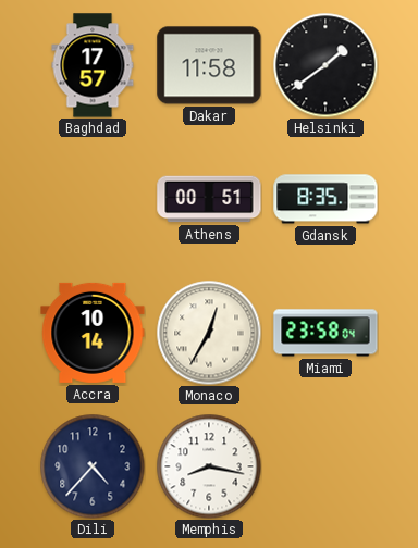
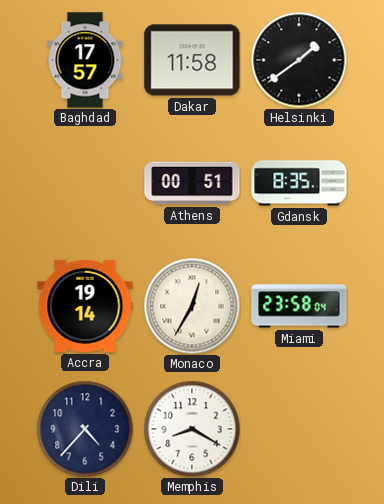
Accra: 10:14 -> 19:14
Memphis: 8:17 -> 8:20
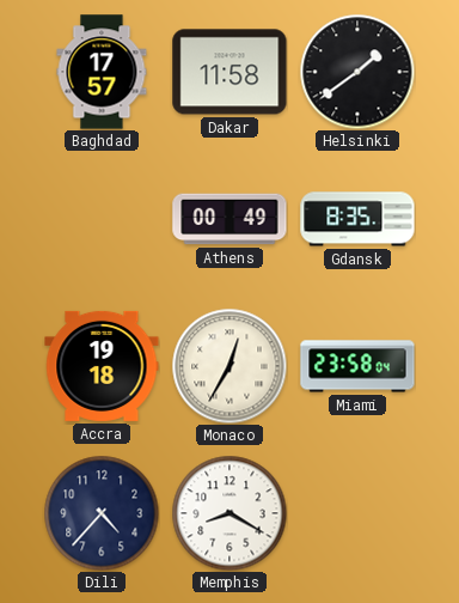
Athens: 00:51 -> 00:49
Accra: 19:14 -> 19:18
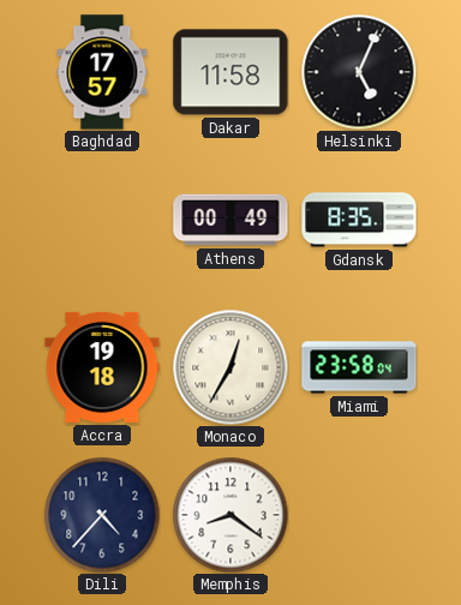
Helsinki: 1:39 -> 5:04
Memphis: 8:20 -> 8:21
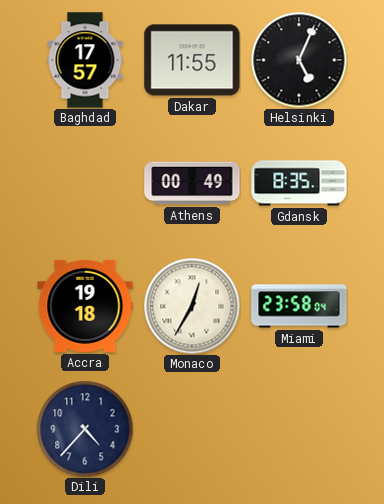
Dakar: 11:58 -> 11:55
Memphis: 8:21 -> none
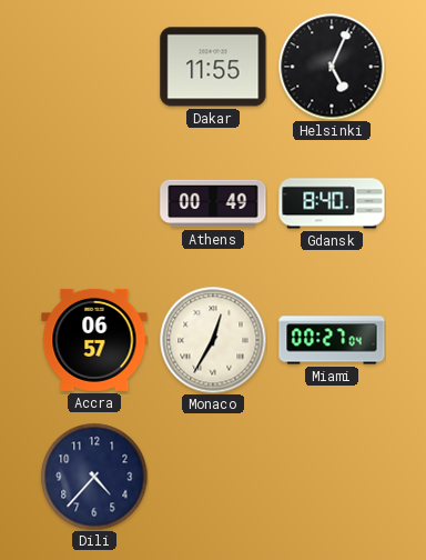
Baghdad: 17:57 -> none
Gdansk: 8:35 -> 8:40
Accra: 19:18 -> 06:57
Miami: 23:58 -> 00:27
